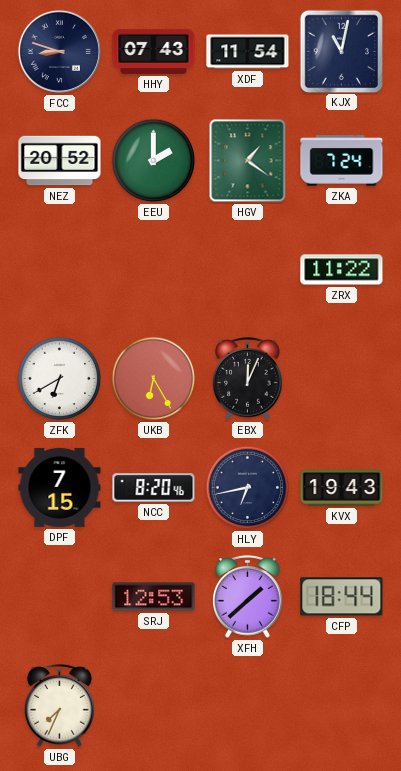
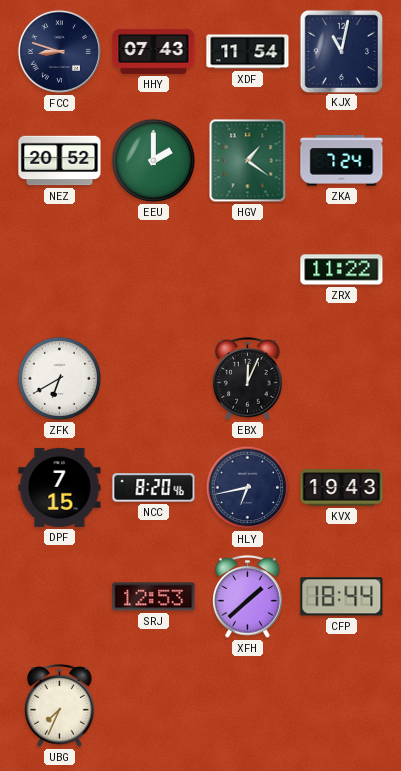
UKB: 6:25 -> none
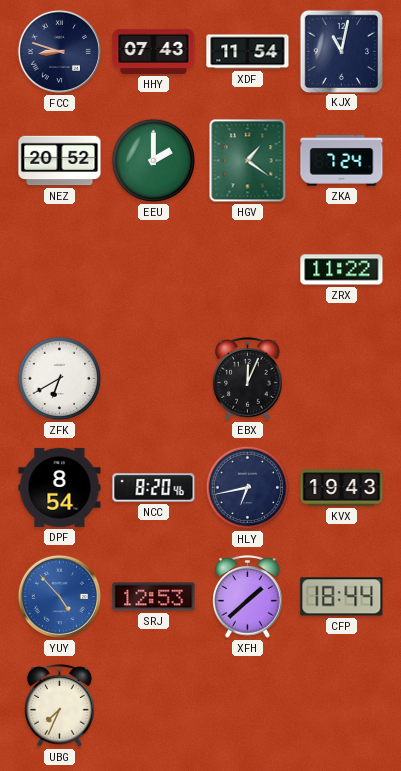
DPF: 7:15 -> 8:54
YUY: none -> 4:53
